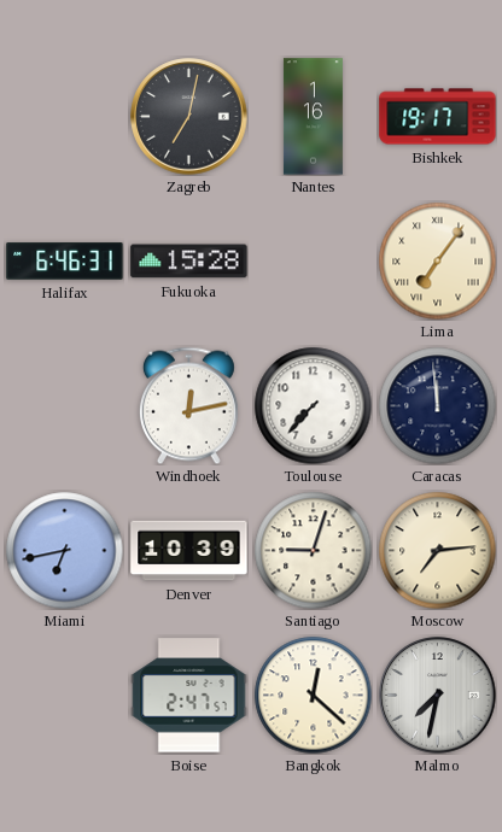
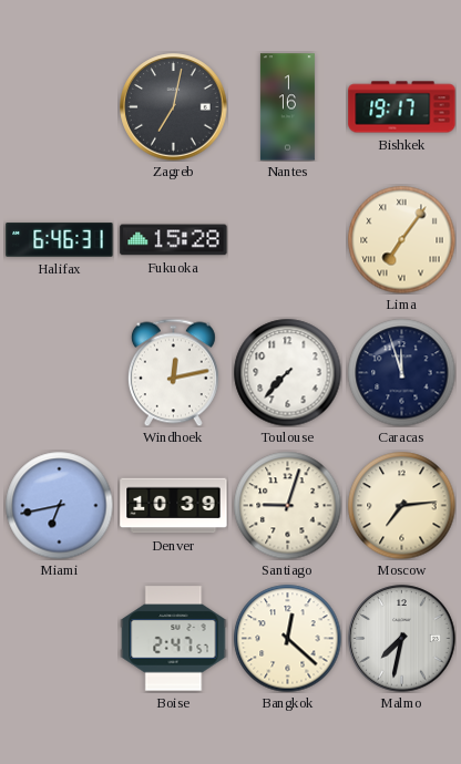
Caracas: 11:59 -> 11:57
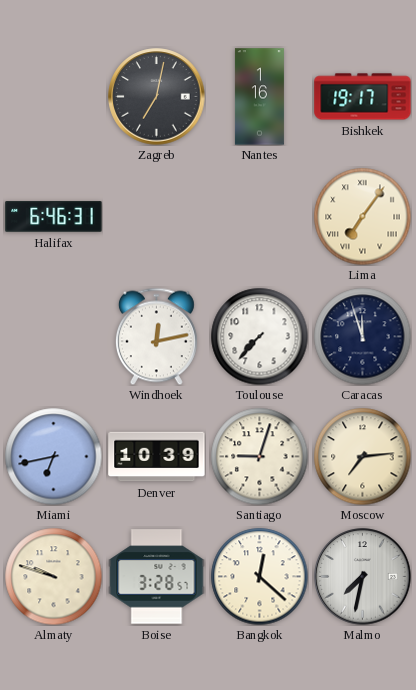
Fukuoka: 15:28 -> none
Almaty: none -> 9:48
Boise: 2:47 -> 3:28
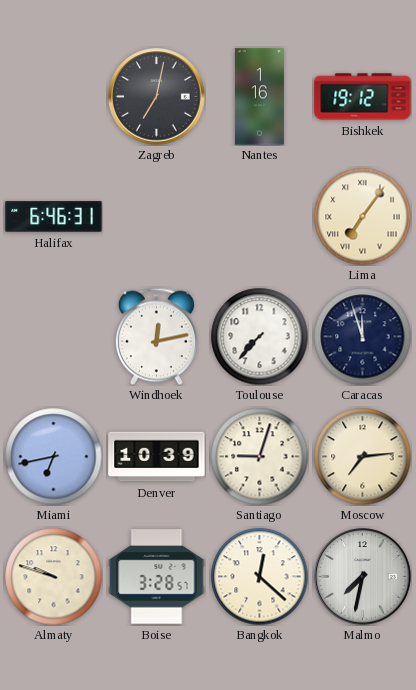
Bishkek: 19:17 -> 19:12
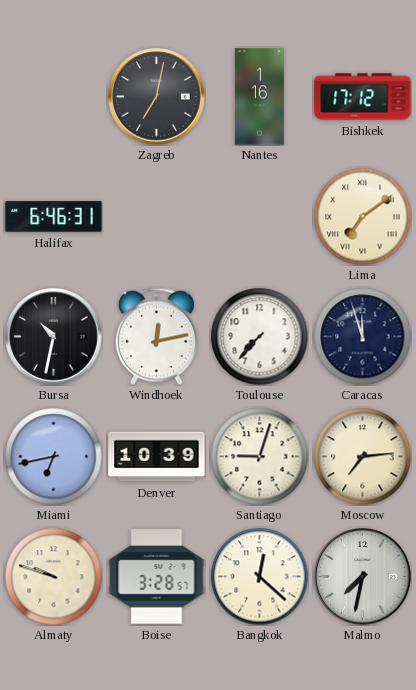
Bishkek: 19:12 -> 17:12
Lima: 7:06 -> 7:09
Bursa: none -> 10:32
